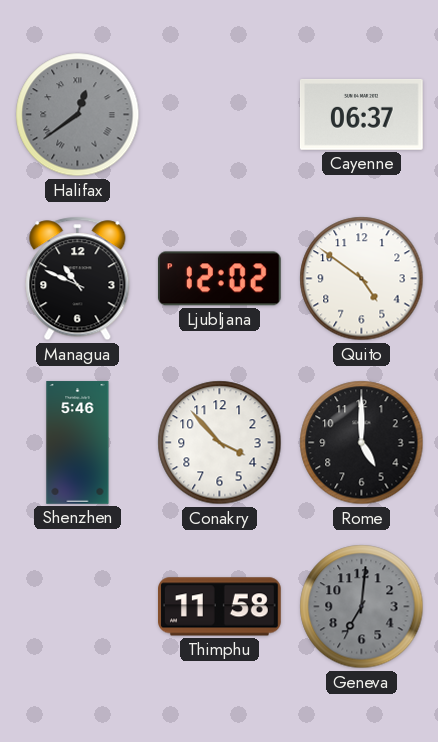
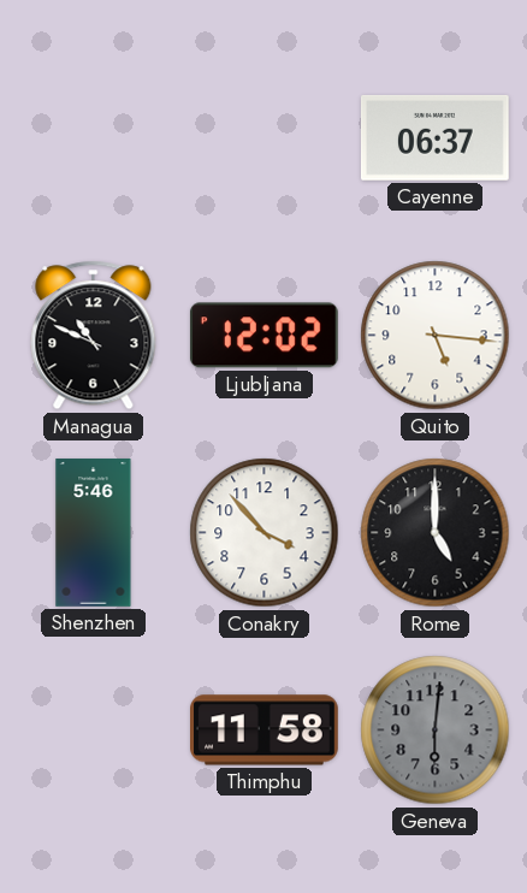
Halifax: 12:39 -> none
Quito: 4:51 -> 5:16
Geneva: 7:01 -> 6:01
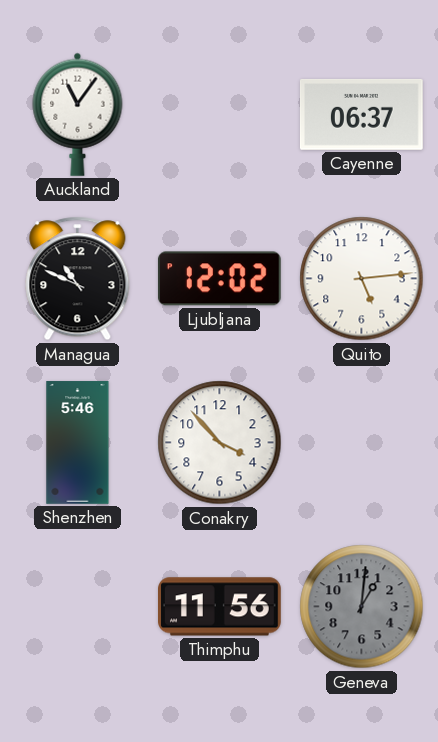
Auckland: none -> 11:06
Quito: 5:16 -> 5:14
Rome: 5:00 -> none
Thimphu: 11:58 -> 11:56
Geneva: 6:01 -> 1:01
